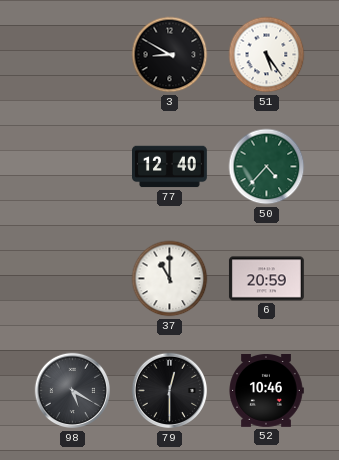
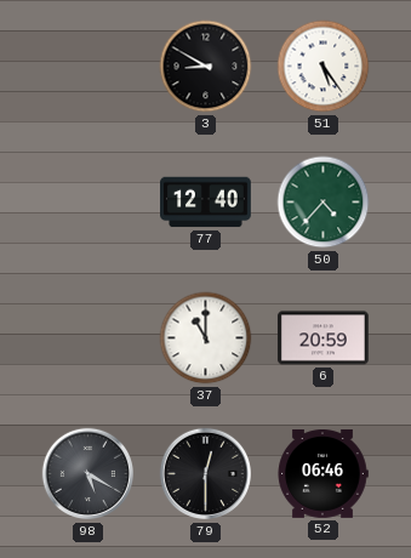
52: 10:46 -> 06:46
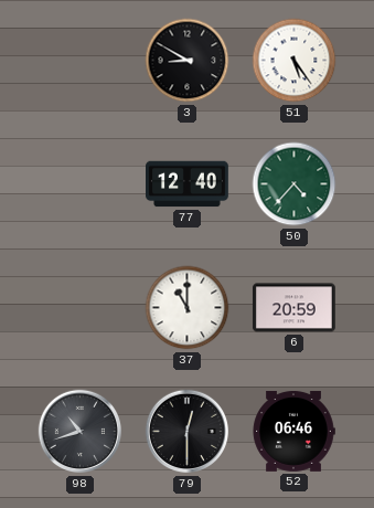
98: 5:20 -> 10:42
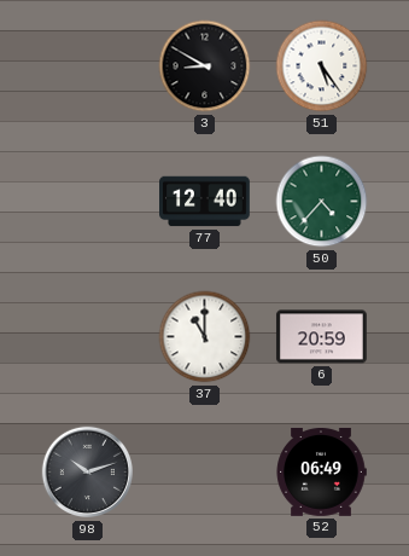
98: 10:42 -> 10:12
79: 12:30 -> none
52: 06:46 -> 06:49
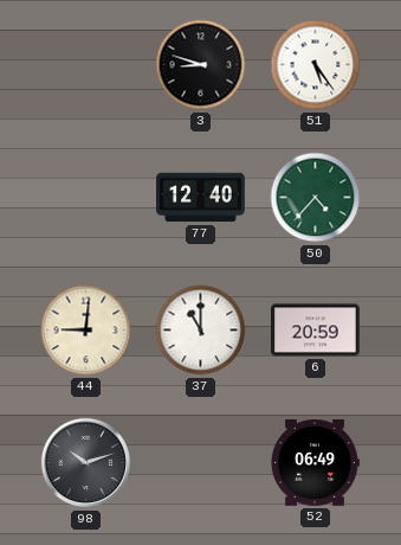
3: 8:50 -> 8:48
44: none -> 9:01
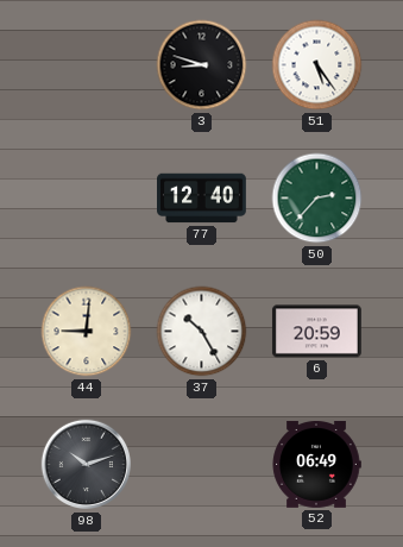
50: 4:37 -> 2:37
37: 11:00 -> 10:25
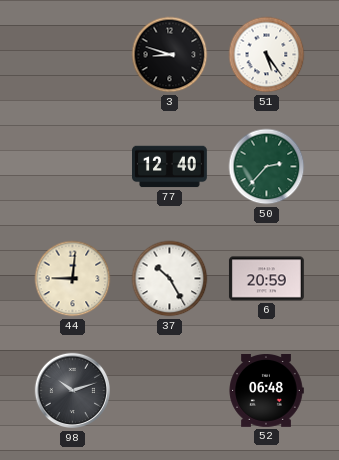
52: 06:49 -> 06:48
